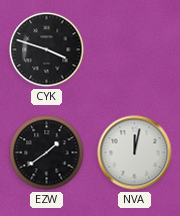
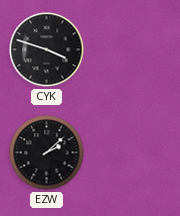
EZW: 1:39 -> 2:08
NVA: 12:02 -> none
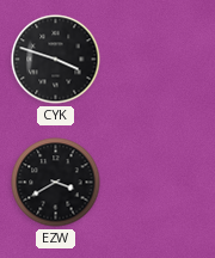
EZW: 2:08 -> 3:40
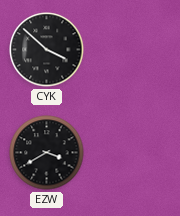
CYK: 3:48 -> 3:52
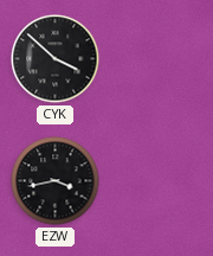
EZW: 3:40 -> 3:43
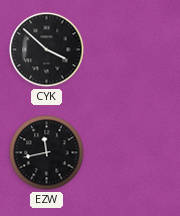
EZW: 3:43 -> 11:43
